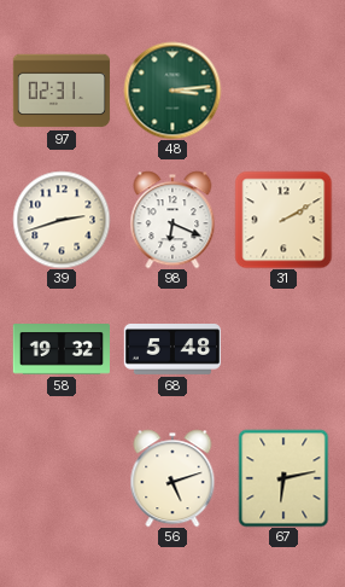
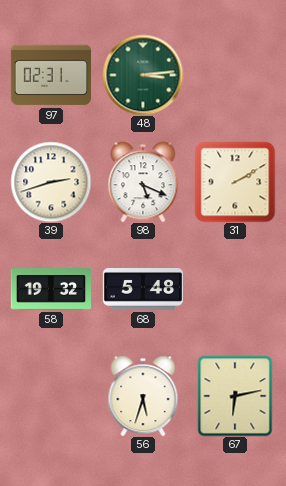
98: 6:19 -> 5:19
56: 5:12 -> 5:33
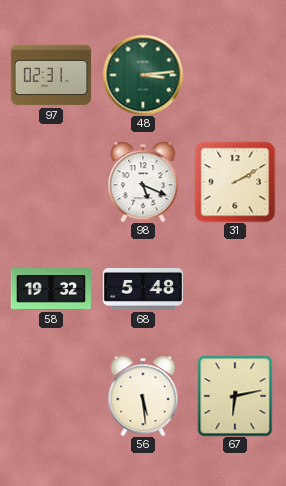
39: 2:42 -> none
56: 5:33 -> 5:29
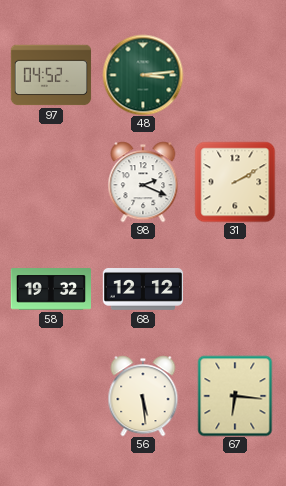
97: 02:31 -> 04:52
98: 5:19 -> 2:19
68: 5:48 -> 12:12
67: 6:13 -> 6:16
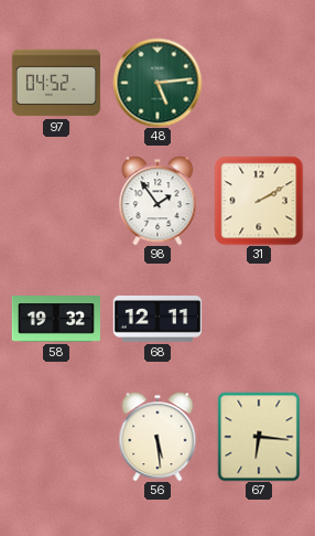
48: 3:14 -> 5:14
98: 2:19 -> 1:54
68: 12:12 -> 12:11
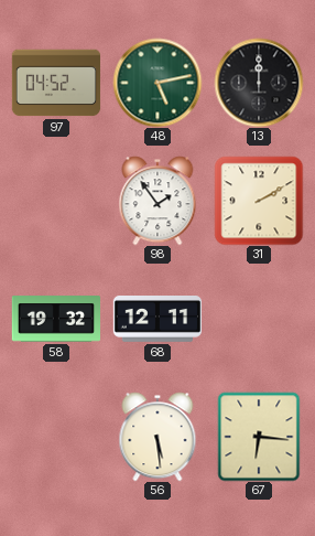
48: 5:14 -> 5:13
13: none -> 12:00
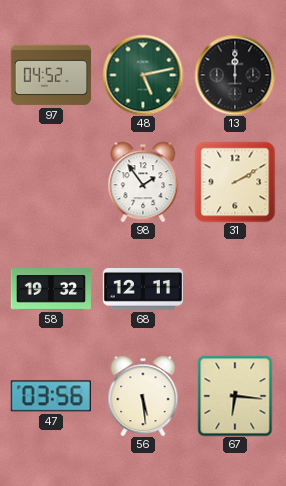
47: none -> 03:56
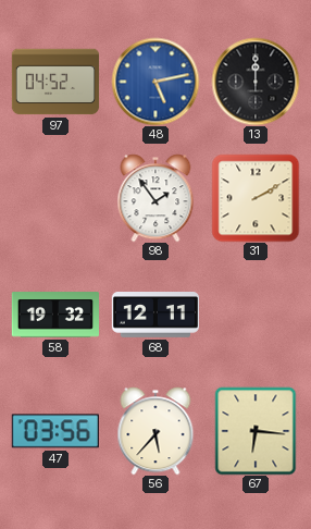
48 dial: green -> blue
56: 5:29 -> 5:37
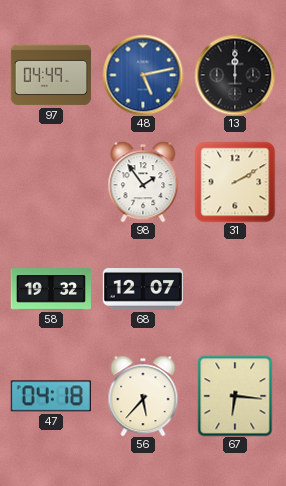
97: 04:52 -> 04:49
68: 12:11 -> 12:07
47: 03:56 -> 04:18
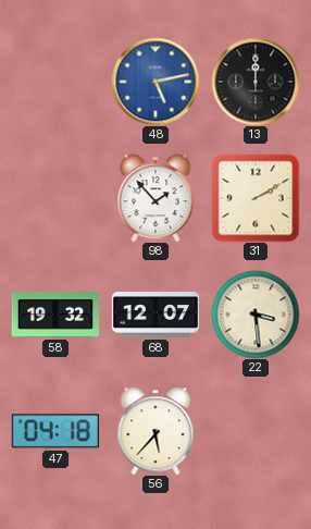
97: 04:49 -> none
98: 1:54 -> 1:53
22: none -> 3:29
67: 6:16 -> none
